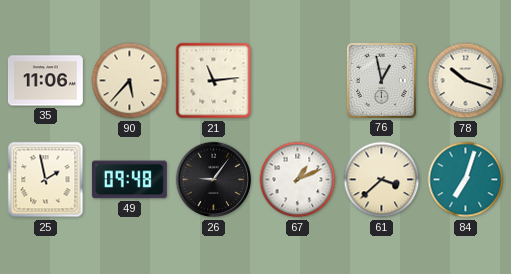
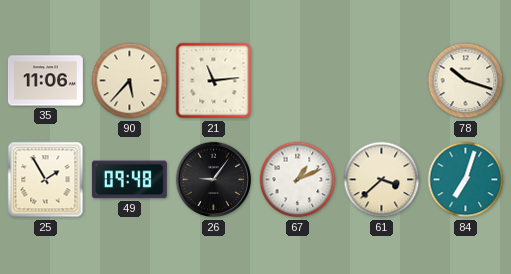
76: 12:58 -> none
25: 1:58 -> 1:55
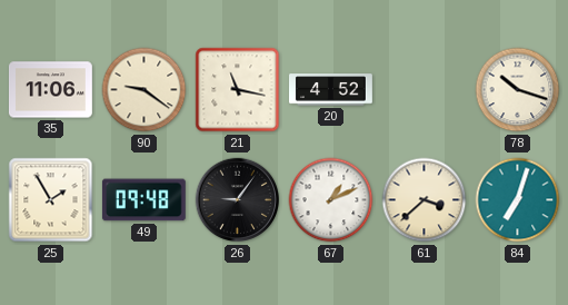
90: 5:37 -> 9:21
21: 11:14 -> 11:17
20: none -> 4:52
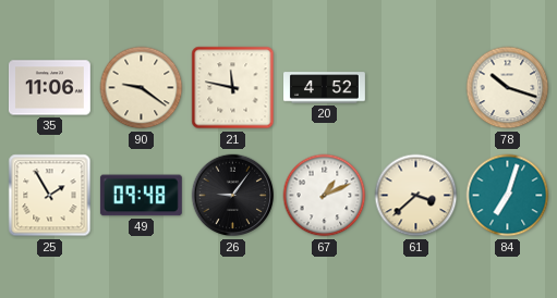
21: 11:17 -> 11:47
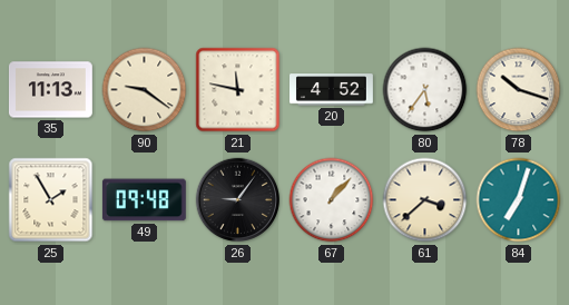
35: 11:06 -> 11:13
80: none -> 5:36
67: 1:11 -> 1:07
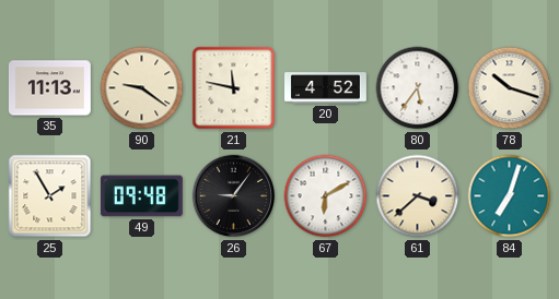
67: 1:07 -> 6:10
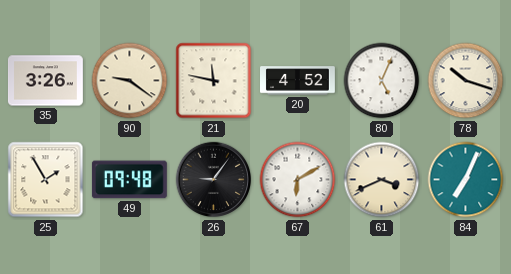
35: 11:13 -> 3:26
80: 5:36 -> 5:04
61: 3:38 -> 3:41
84: 7:03 -> 7:04
